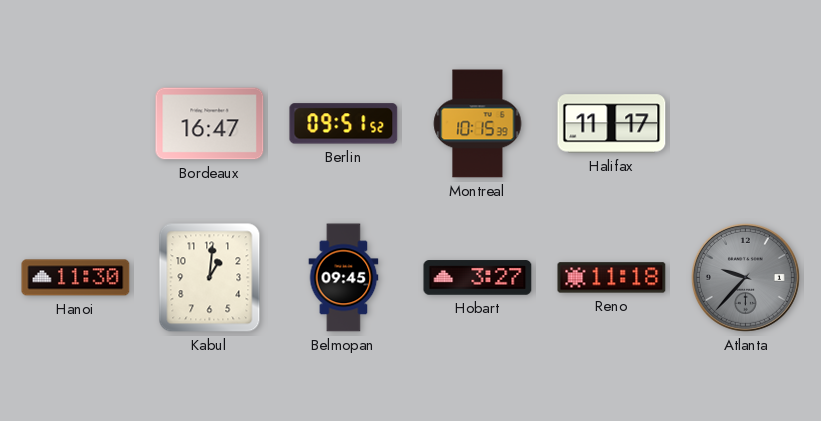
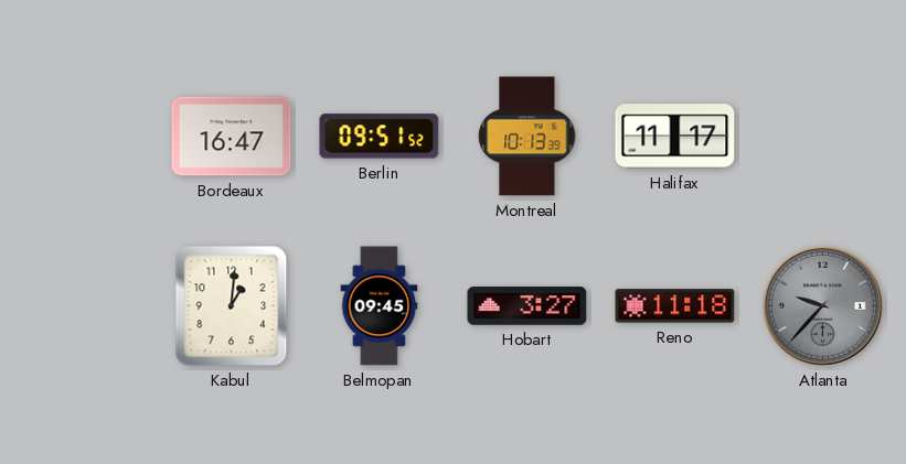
Montreal: 10:15 -> 10:13
Hanoi: 11:30 -> none
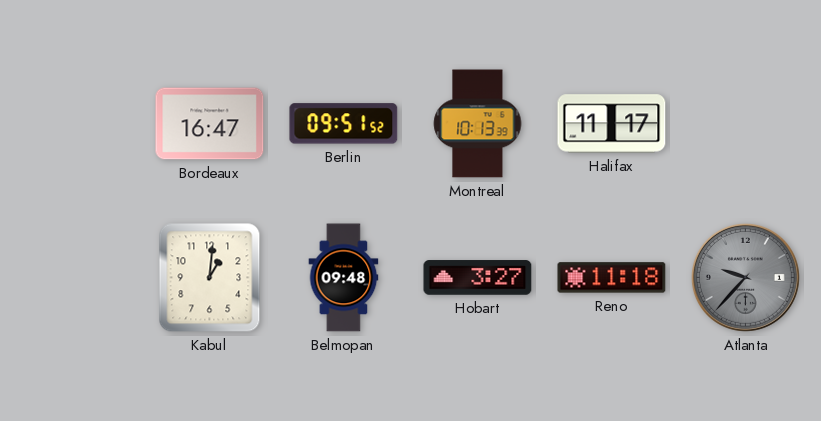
Belmopan: 09:45 -> 09:48
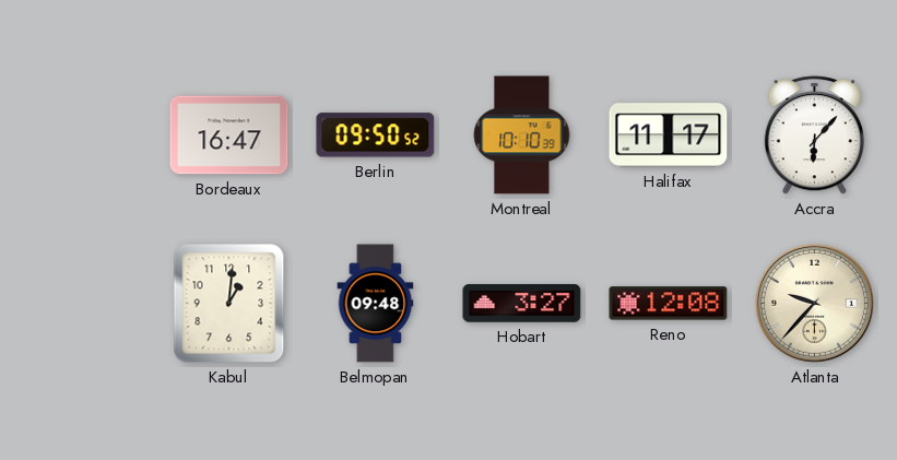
Berlin: 09:51 -> 09:50
Montreal: 10:13 -> 10:10
Accra: none -> 6:07
Reno: 11:18 -> 12:08
Atlanta dial: grey -> cream
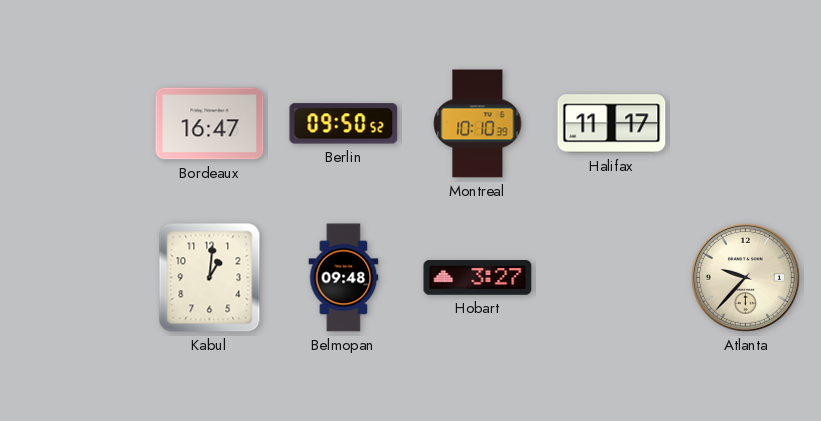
Accra: 6:07 -> none
Reno: 12:08 -> none
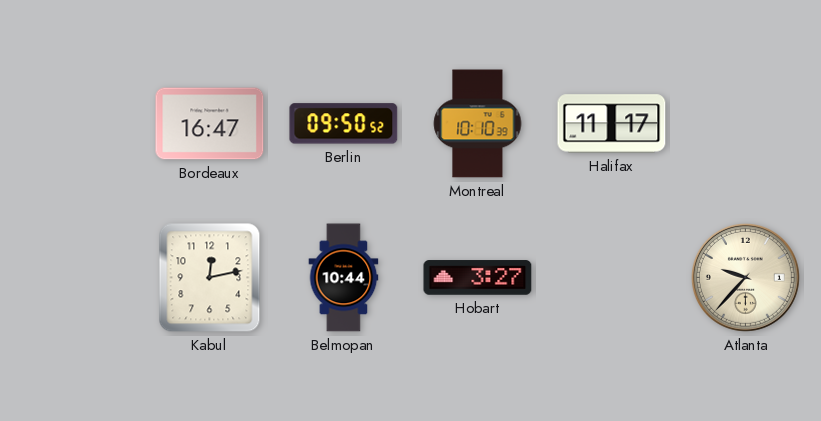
Kabul: 1:01 -> 12:13
Belmopan: 09:48 -> 10:44
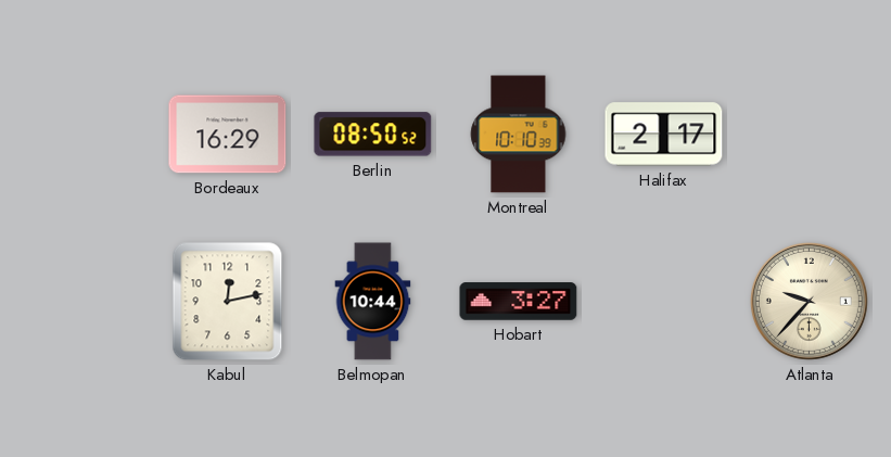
Bordeaux: 16:47 -> 16:29
Berlin: 09:50 -> 08:50
Halifax: 11:17 -> 2:17
